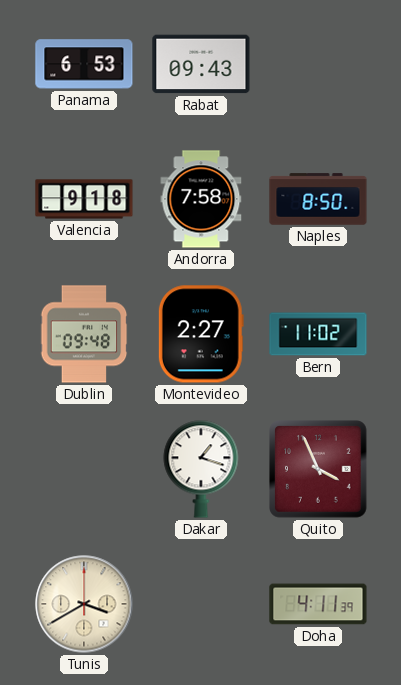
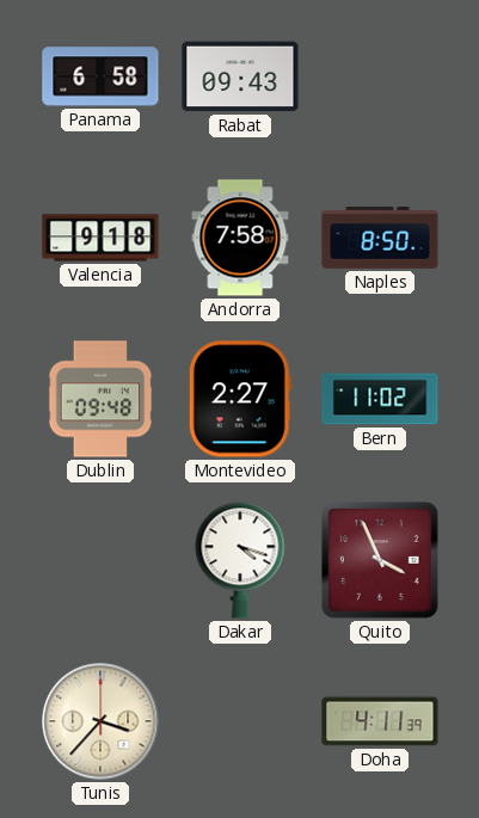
Panama: 6:53 -> 6:58
Dakar: 1:18 -> 4:18
Tunis: 3:40 -> 3:37
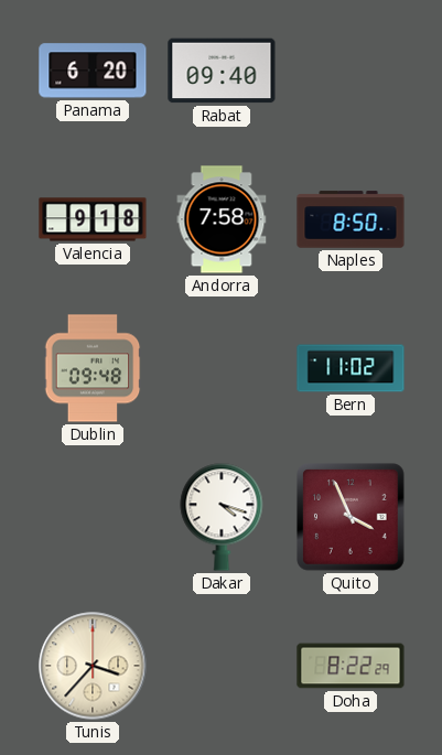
Panama: 6:58 -> 6:20
Rabat: 09:43 -> 09:40
Montevideo: 2:27 -> none
Doha: 4:11 -> 8:22
